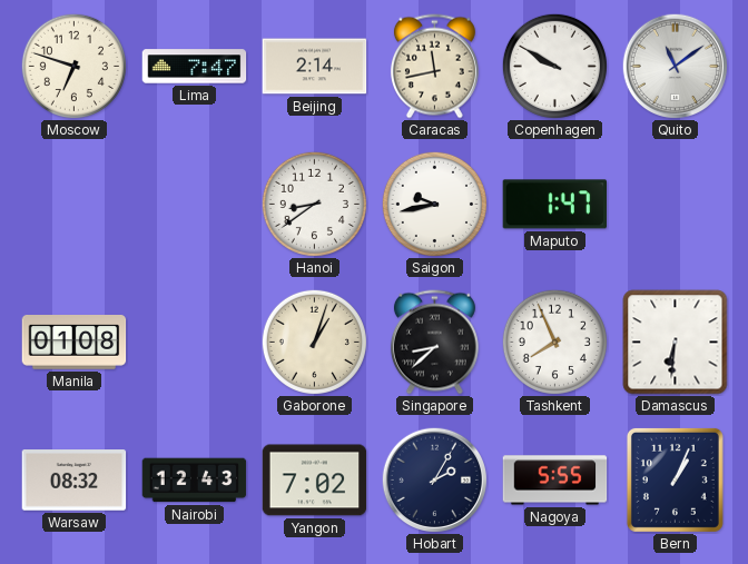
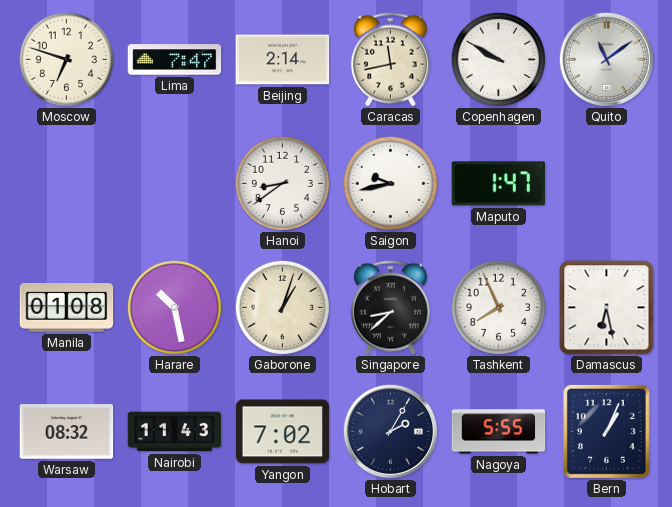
Harare: none -> 10:28
Damascus: 6:31 -> 6:28
Nairobi: 12:43 -> 11:43
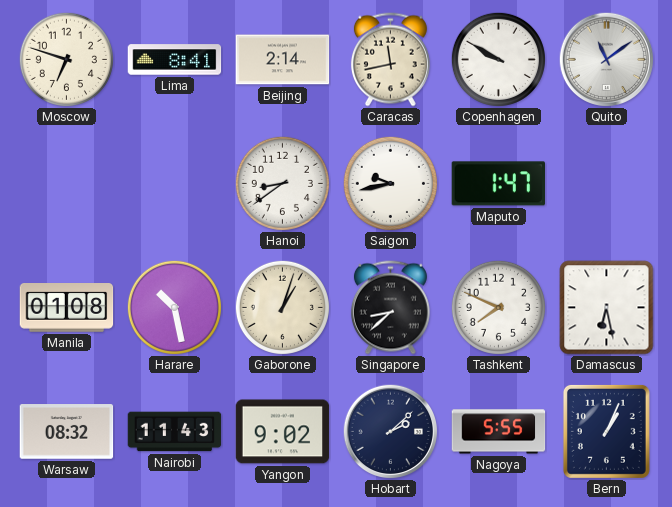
Lima: 7:47 -> 8:41
Tashkent: 7:56 -> 7:49
Yangon: 7:02 -> 9:02
Hobart: 2:05 -> 2:08
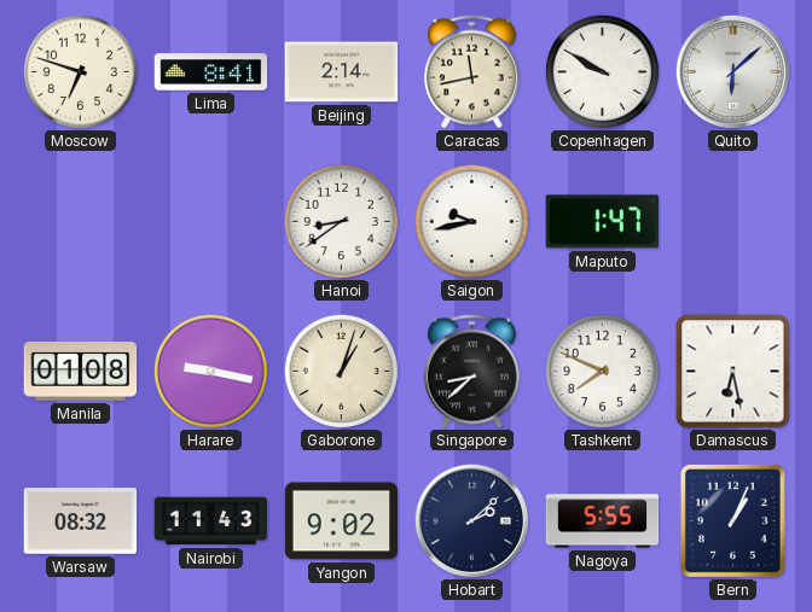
Quito: 11:09 -> 6:08
Harare: 10:28 -> 9:17
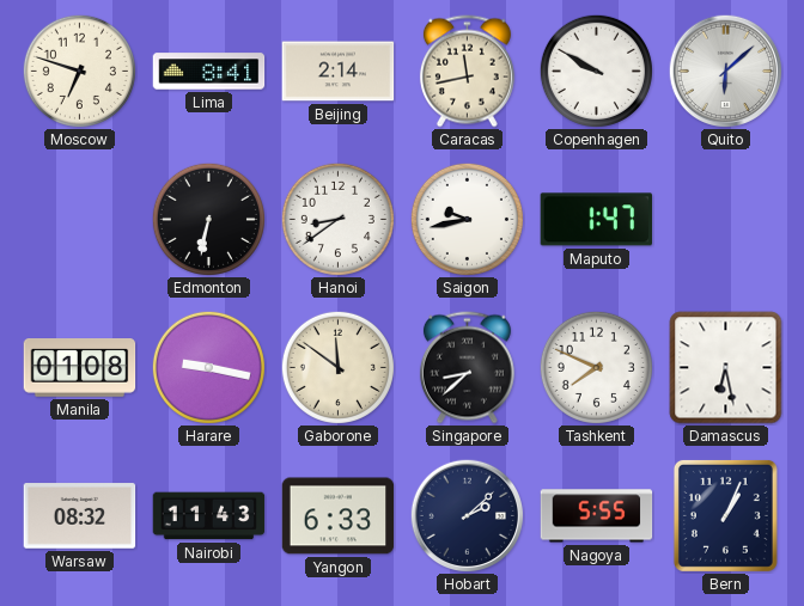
Edmonton: none -> 6:32
Gaborone: 1:03 -> 11:51
Yangon: 9:02 -> 6:33
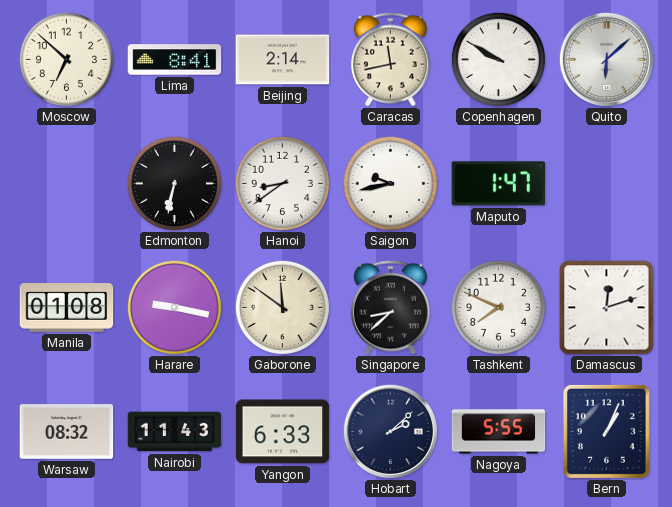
Moscow: 6:48 -> 6:52
Damascus: 6:28 -> 12:12
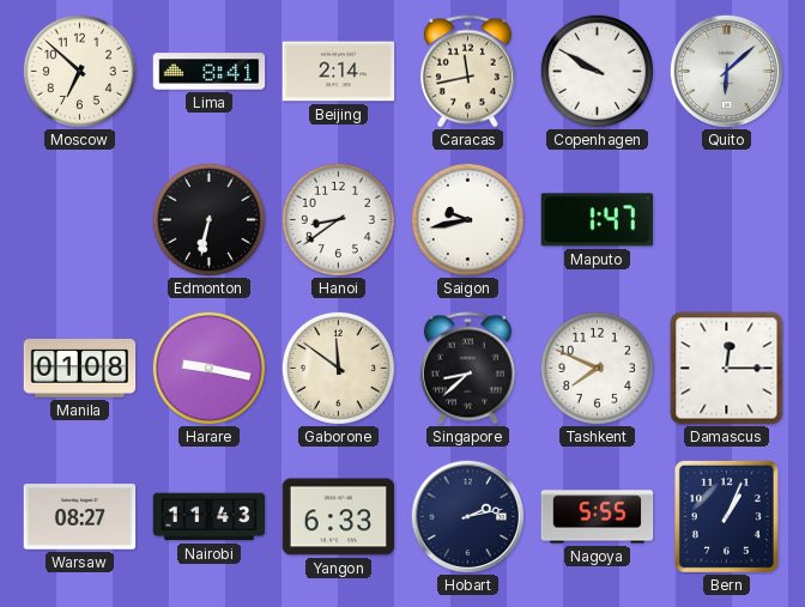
Damascus: 12:12 -> 12:15
Warsaw: 08:32 -> 08:27
Hobart: 2:08 -> 2:13
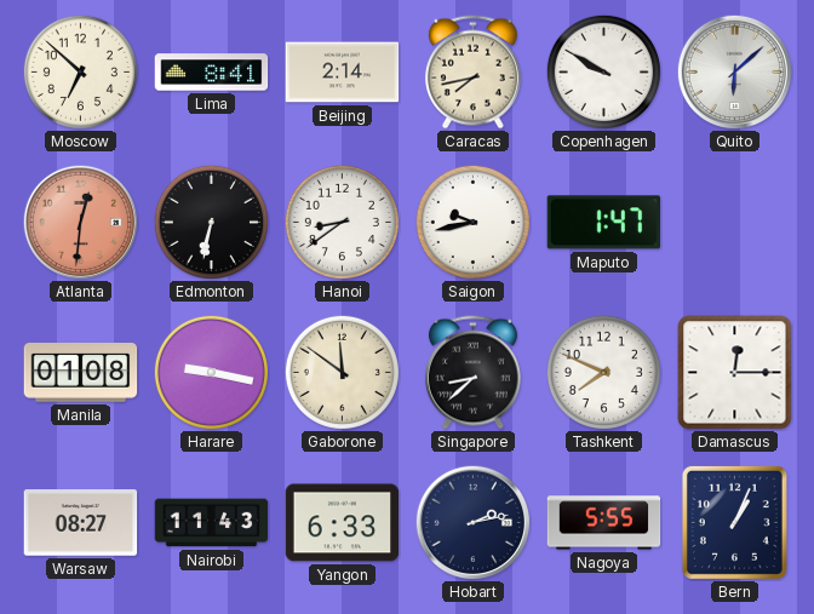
Caracas: 11:43 -> 7:43
Atlanta: none -> 12:31
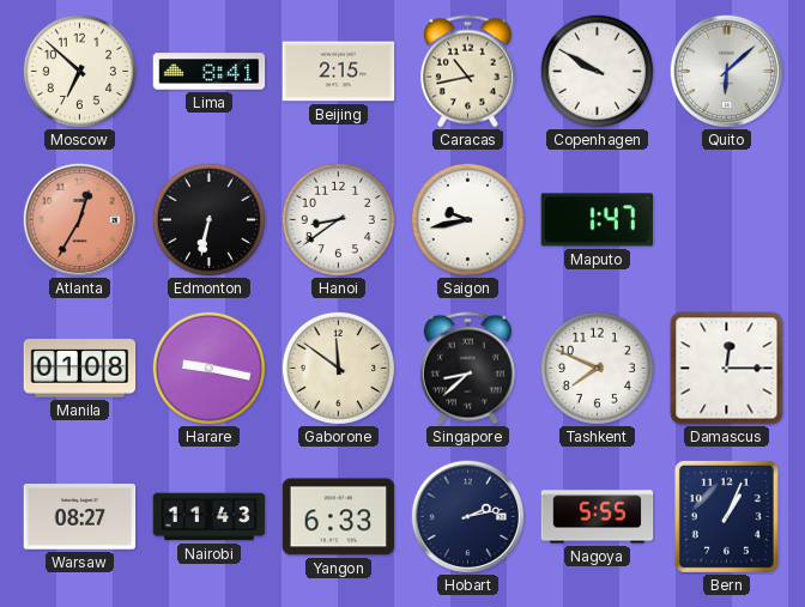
Beijing: 2:14 -> 2:15
Caracas: 7:43 -> 10:43
Atlanta: 12:31 -> 12:35
